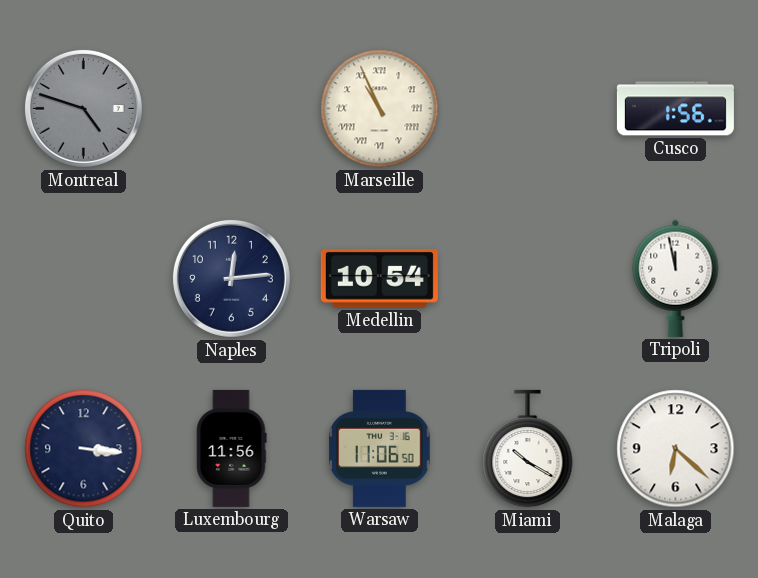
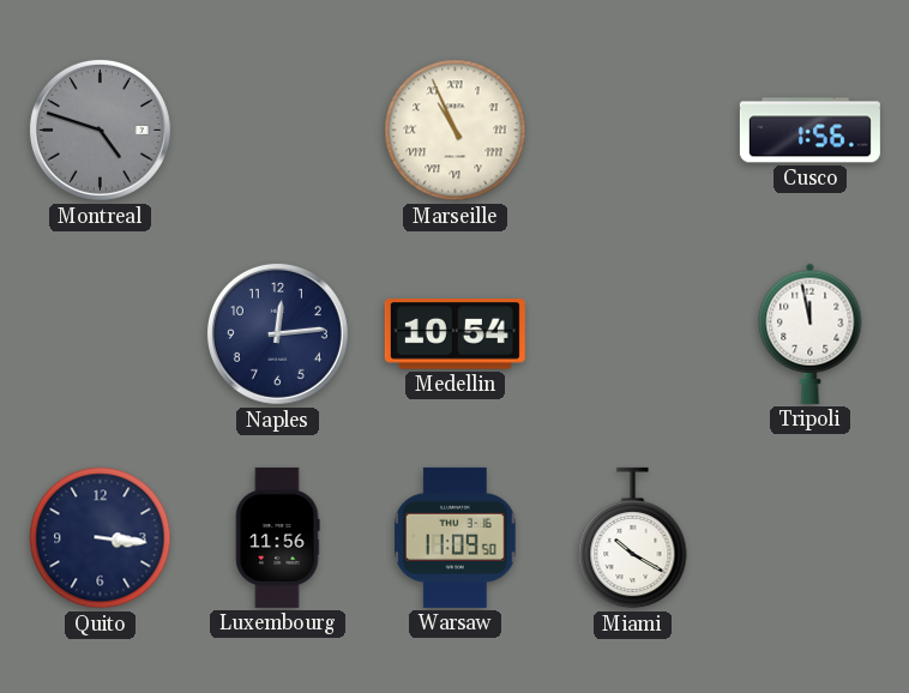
Warsaw: 11:06 -> 11:09
Malaga: 6:22 -> none
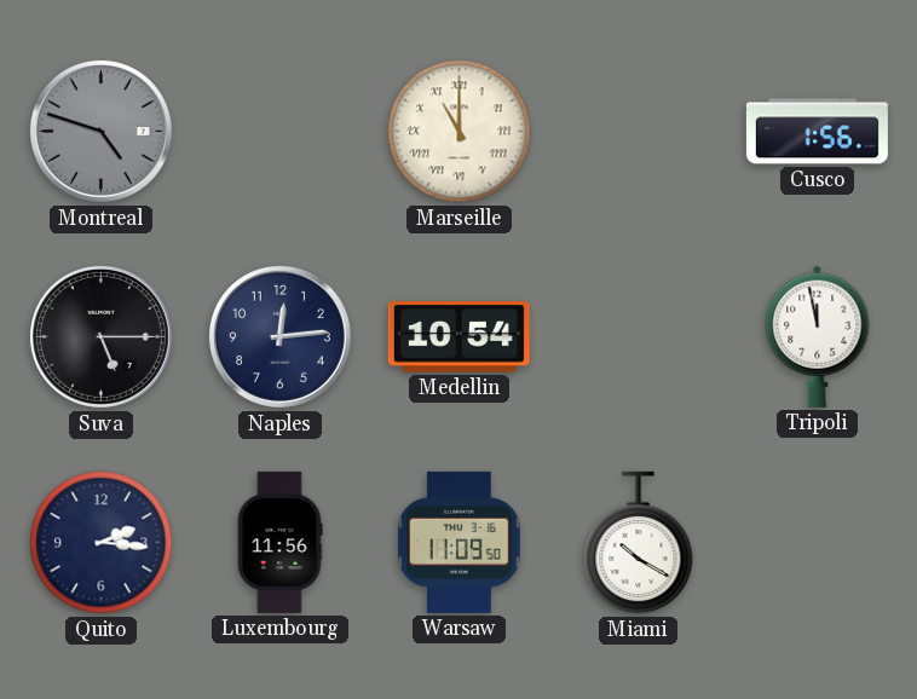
Marseille: 10:56 -> 11:00
Suva: none -> 5:15
Quito: 3:16 -> 2:16
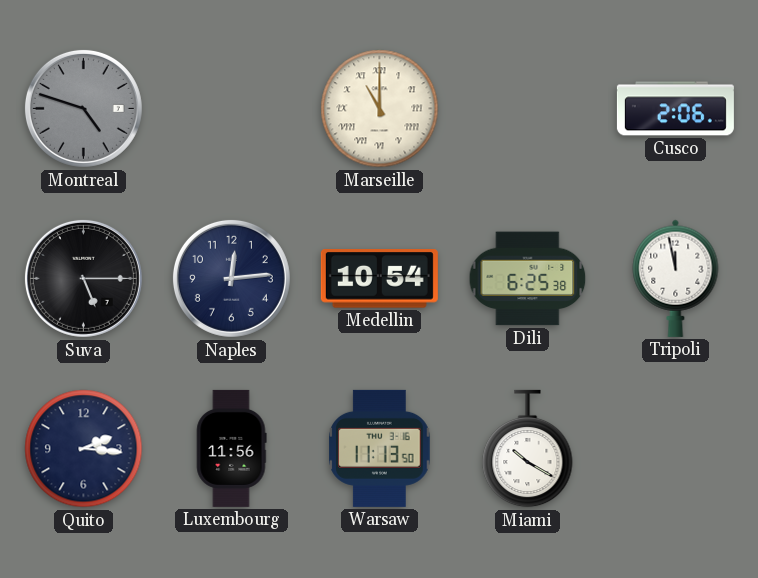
Cusco: 1:56 -> 2:06
Dili: none -> 6:25
Warsaw: 11:09 -> 11:13
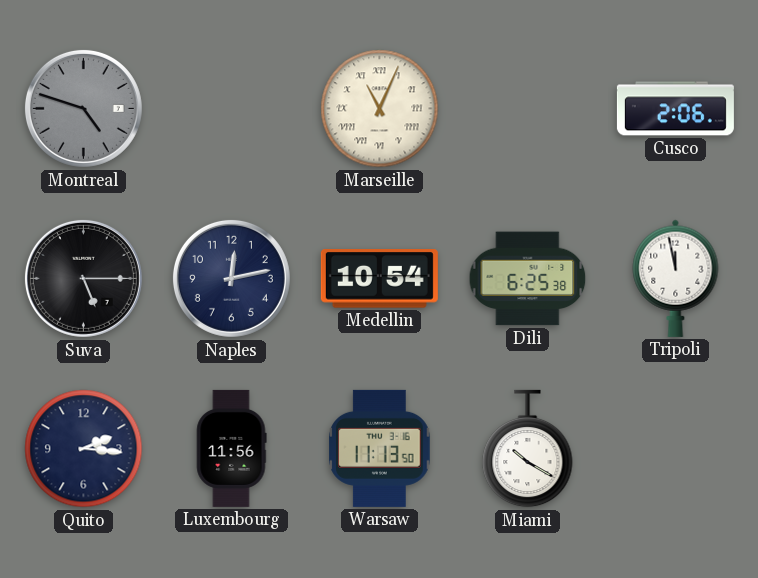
Marseille: 11:00 -> 11:04
Naples: 12:14 -> 12:13
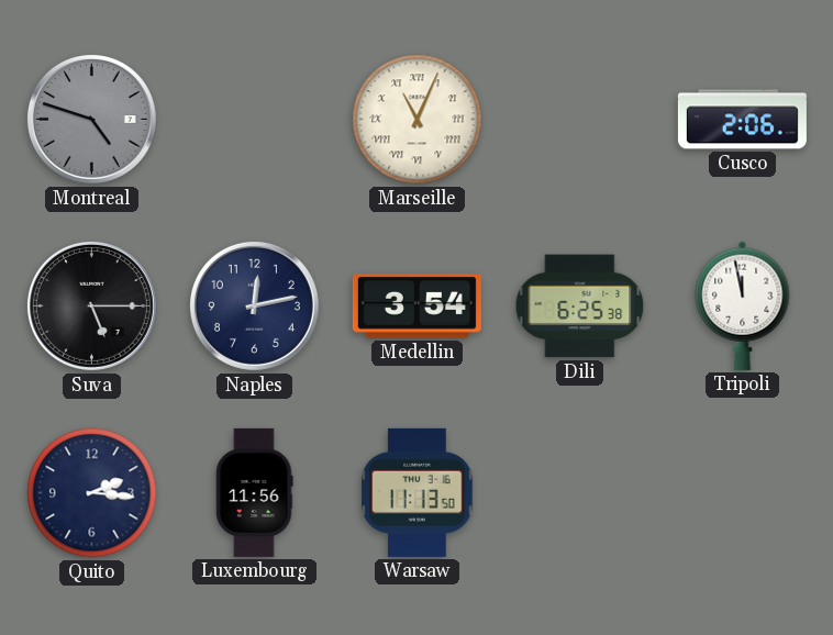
Medellin: 10:54 -> 3:54
Miami: 10:20 -> none
